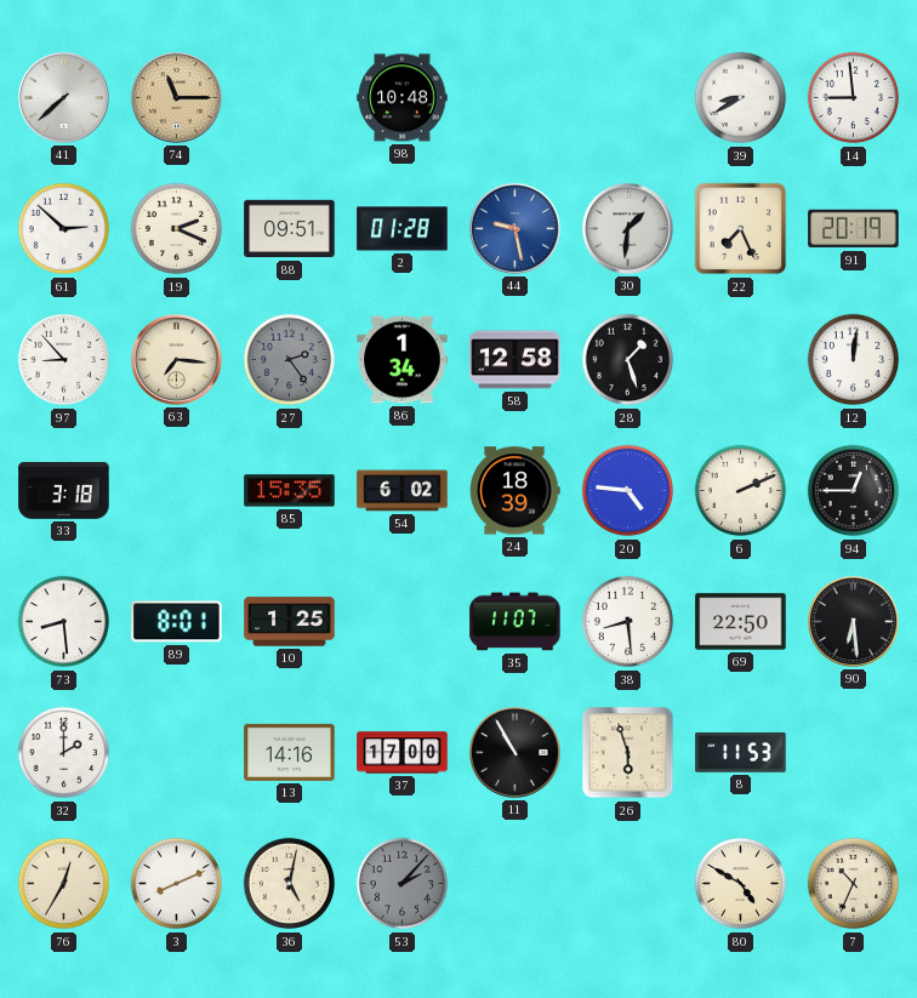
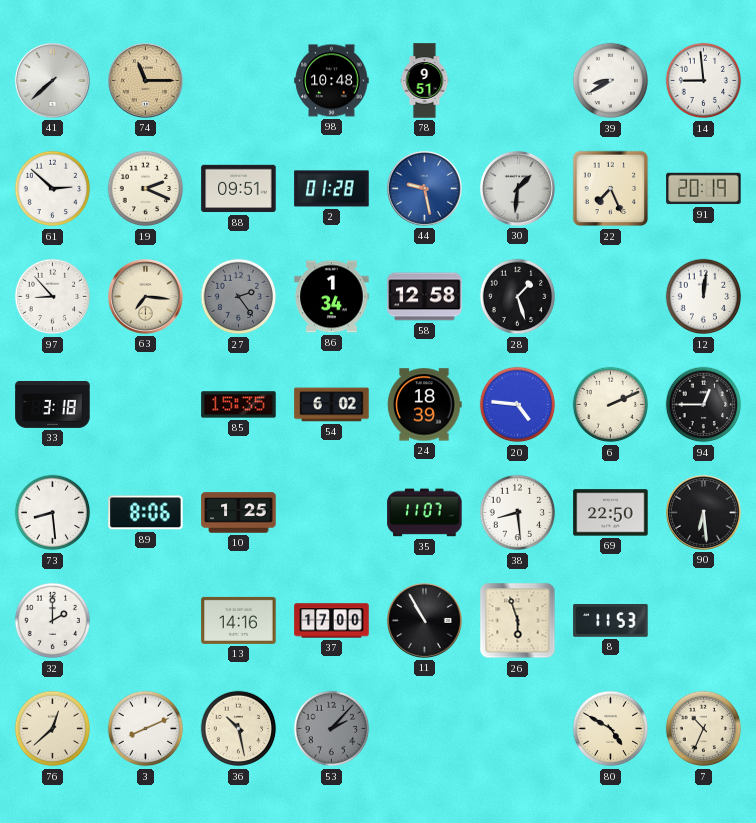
78: none -> 9:51
89: 8:01 -> 8:06
76: 12:35 -> 12:38
36: 5:02 -> 10:28
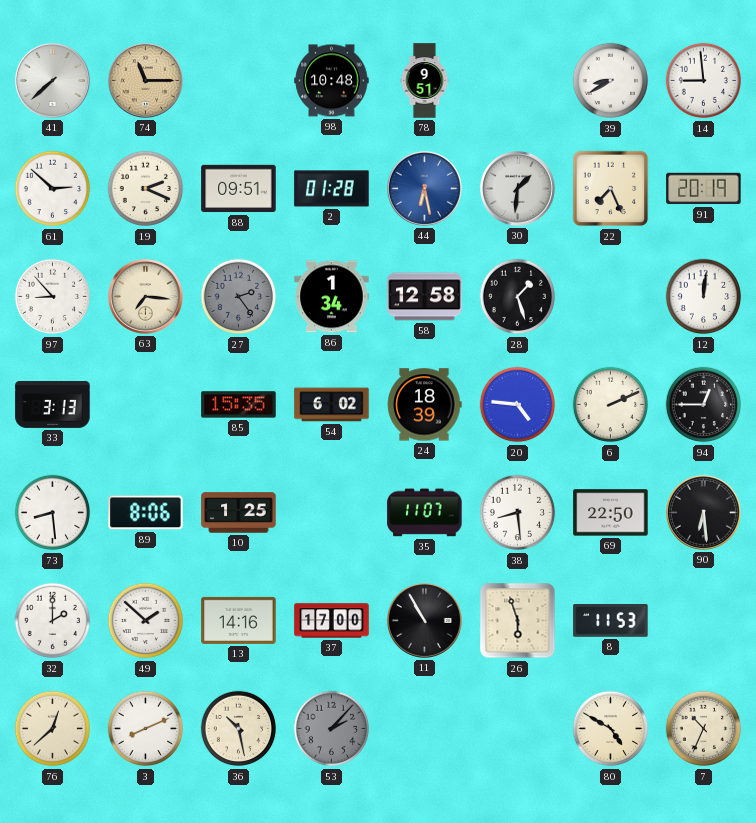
44: 9:28 -> 6:28
33: 3:18 -> 3:13
49: none -> 1:52
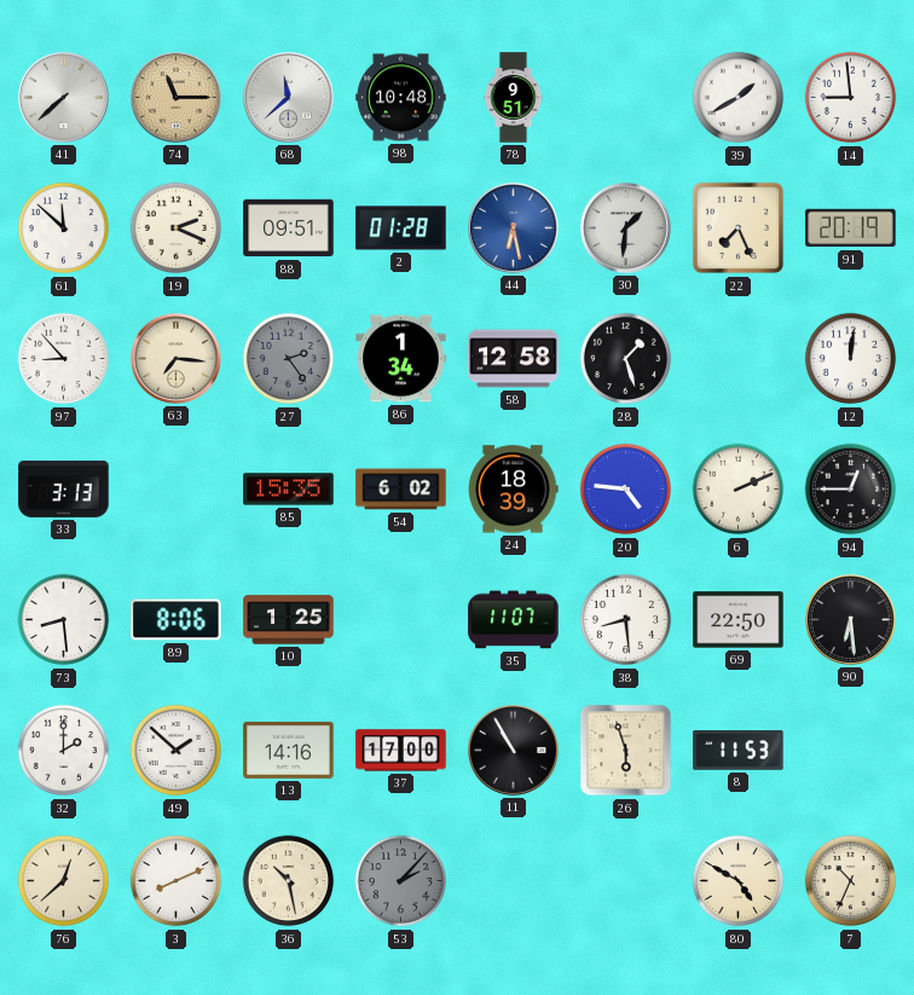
68: none -> 11:38
39: 8:40 -> 1:40
61: 2:52 -> 11:52
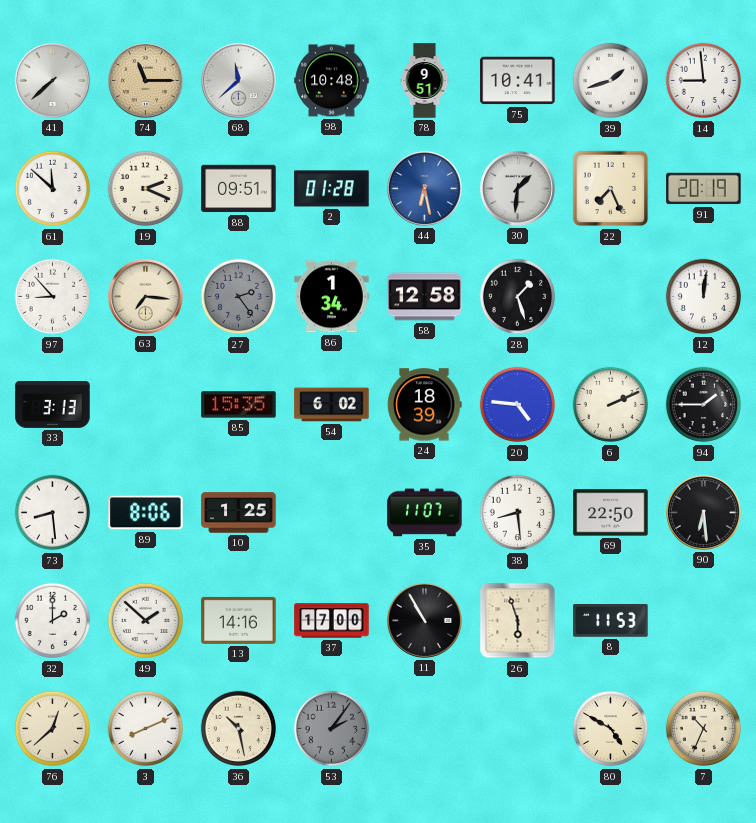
75: none -> 10:41
39: 1:40 -> 1:42
94: 12:45 -> 1:45
53: 2:07 -> 2:06
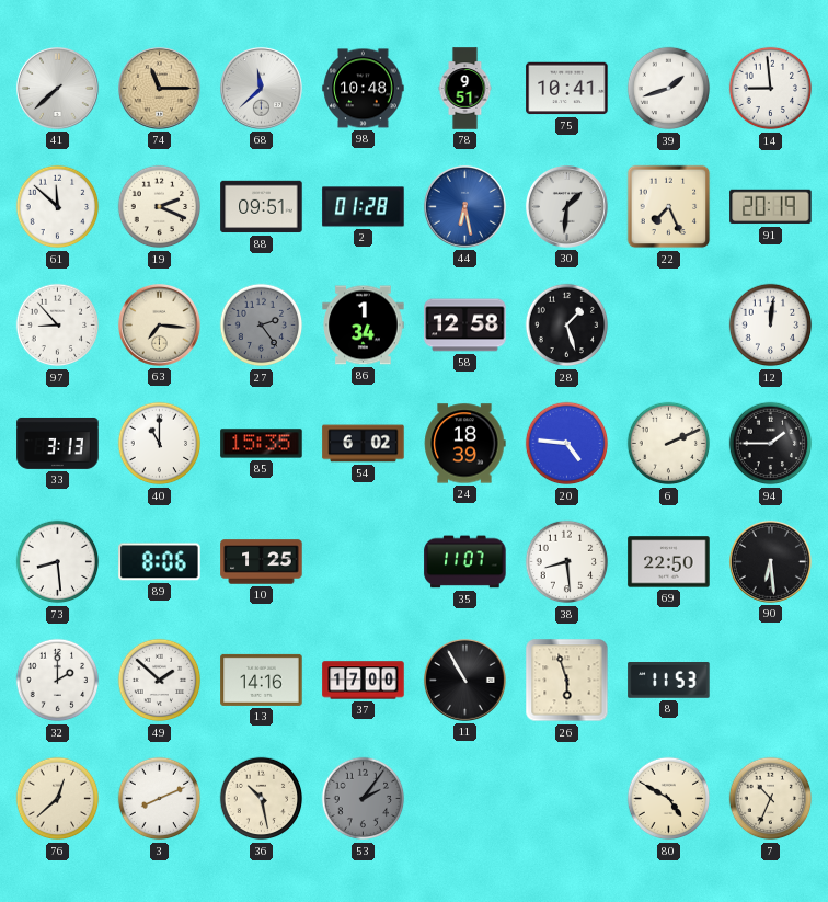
40: none -> 11:00
